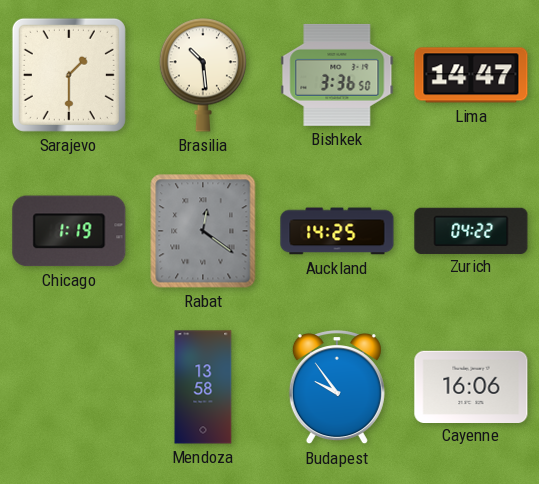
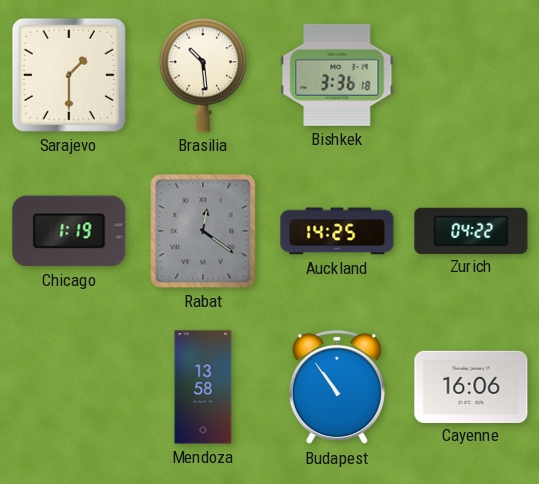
Bishkek: 3:36:50 -> 3:36:18
Lima: 14:47 -> none
Budapest: 9:54 -> 10:54
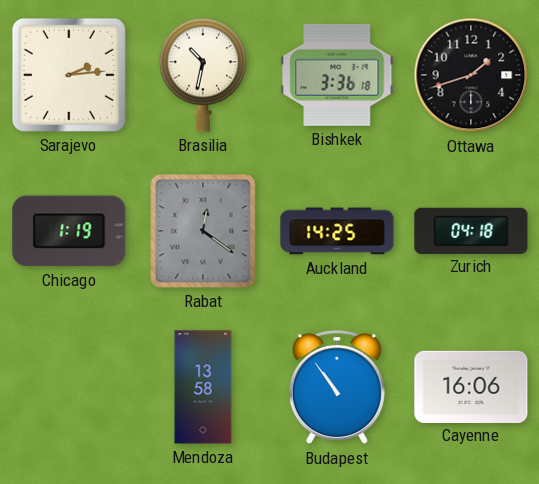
Sarajevo: 1:30 -> 2:14
Brasilia: 10:29 -> 10:32
Ottawa: none -> 1:42
Zurich: 04:22 -> 04:18
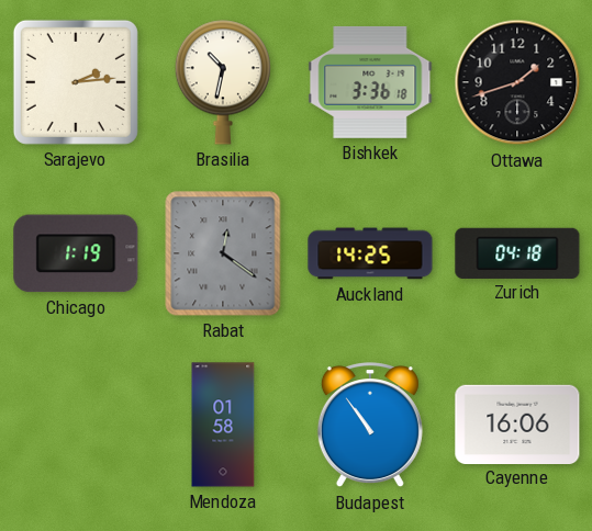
Mendoza: 13:58 -> 01:58
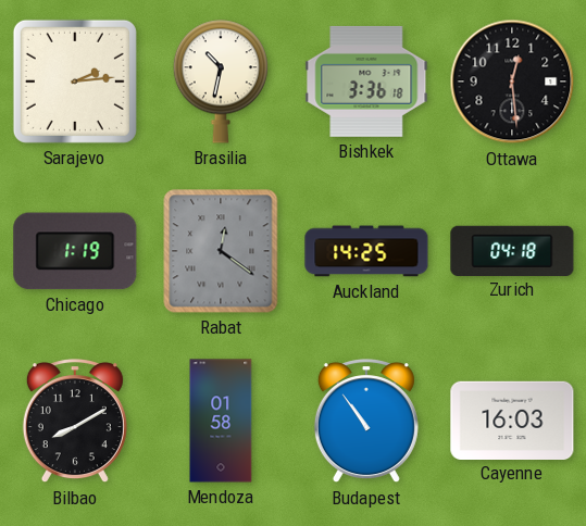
Ottawa: 1:42 -> 12:29
Bilbao: none -> 8:10
Cayenne: 16:06 -> 16:03
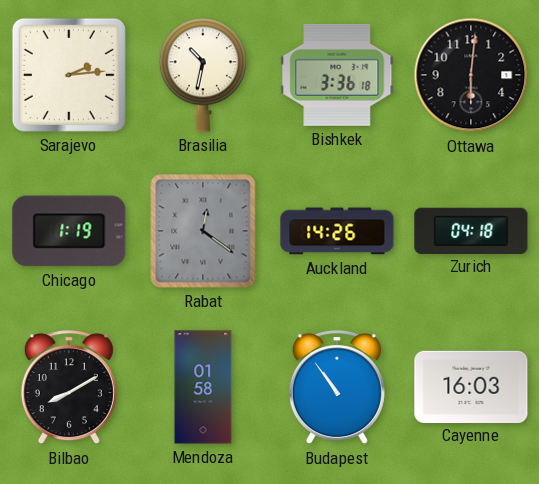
Ottawa: 12:29 -> 6:01
Auckland: 14:25 -> 14:26
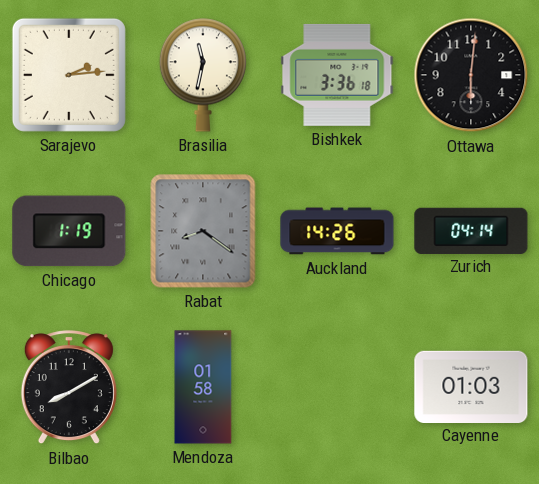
Brasilia: 10:32 -> 11:32
Rabat: 12:21 -> 8:21
Zurich: 04:18 -> 04:14
Budapest: 10:54 -> none
Cayenne: 16:03 -> 01:03
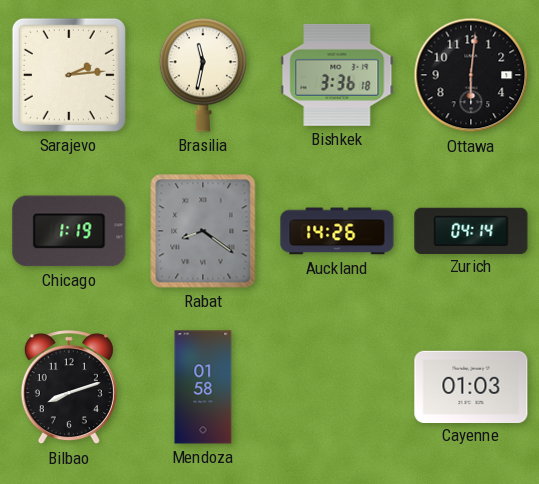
Bilbao: 8:10 -> 8:12
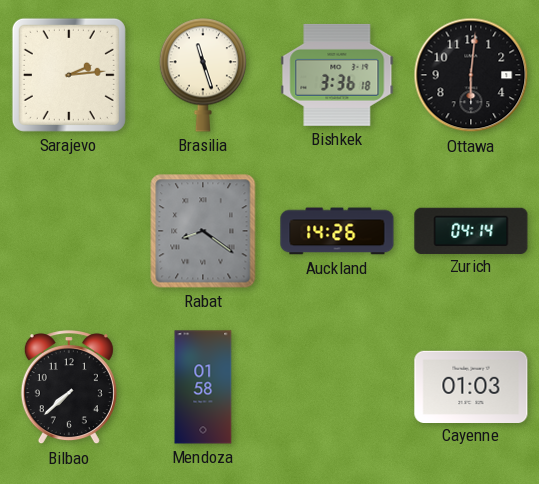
Brasilia: 11:32 -> 11:27
Chicago: 1:19 -> none
Bilbao: 8:12 -> 7:38
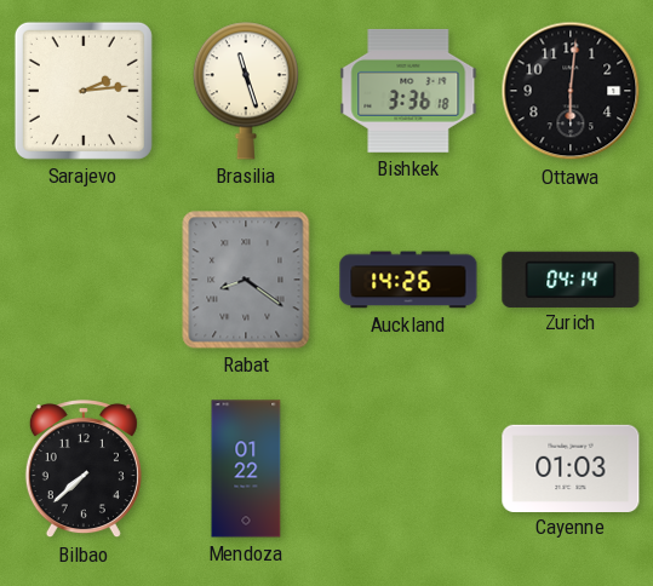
Mendoza: 01:58 -> 01:22
